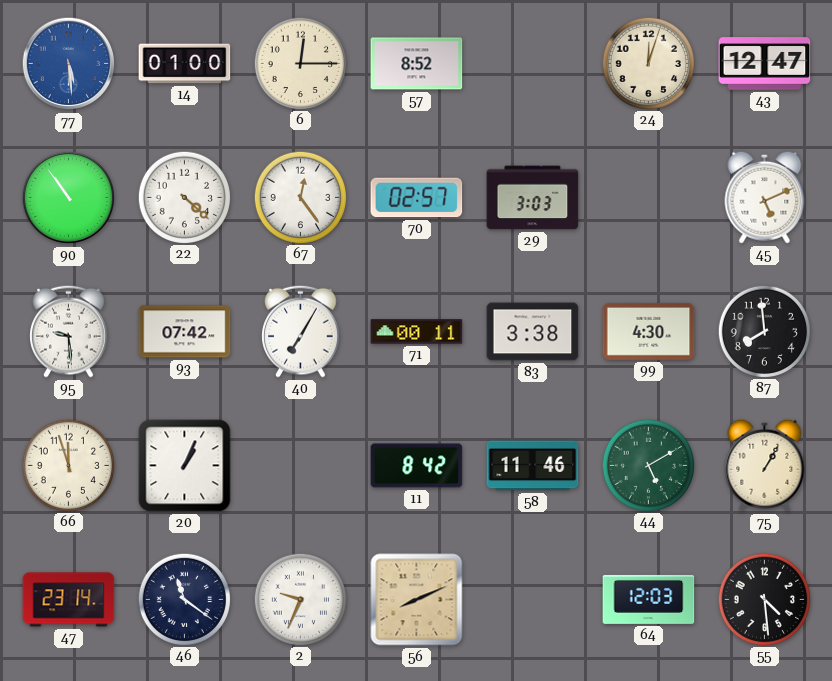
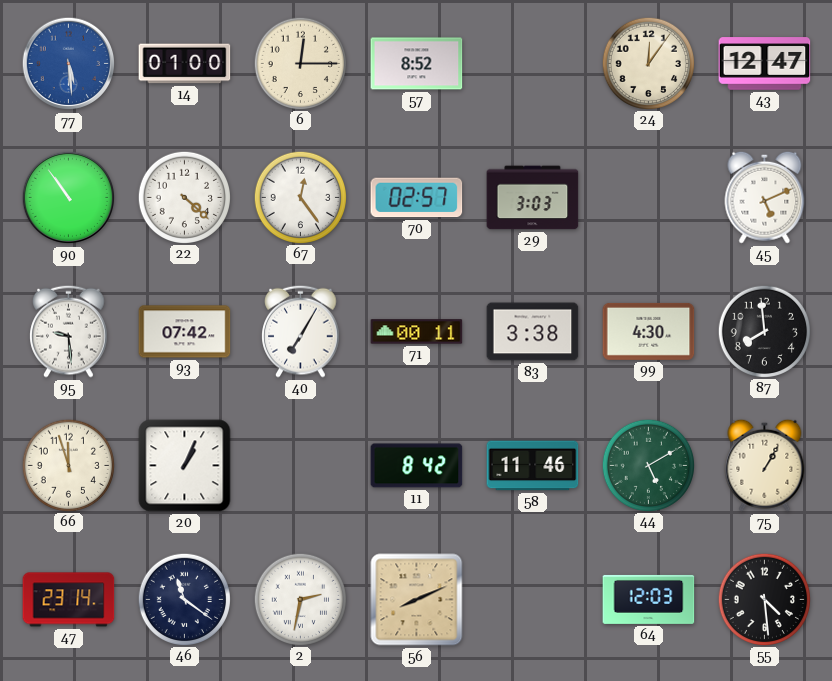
24: 12:03 -> 12:06
2: 9:34 -> 2:32
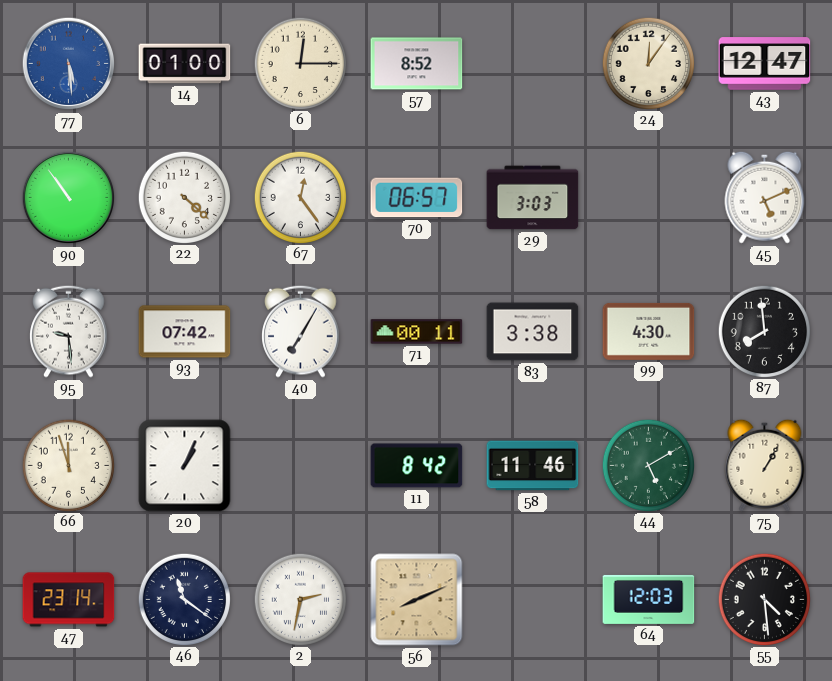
70: 02:57 -> 06:57
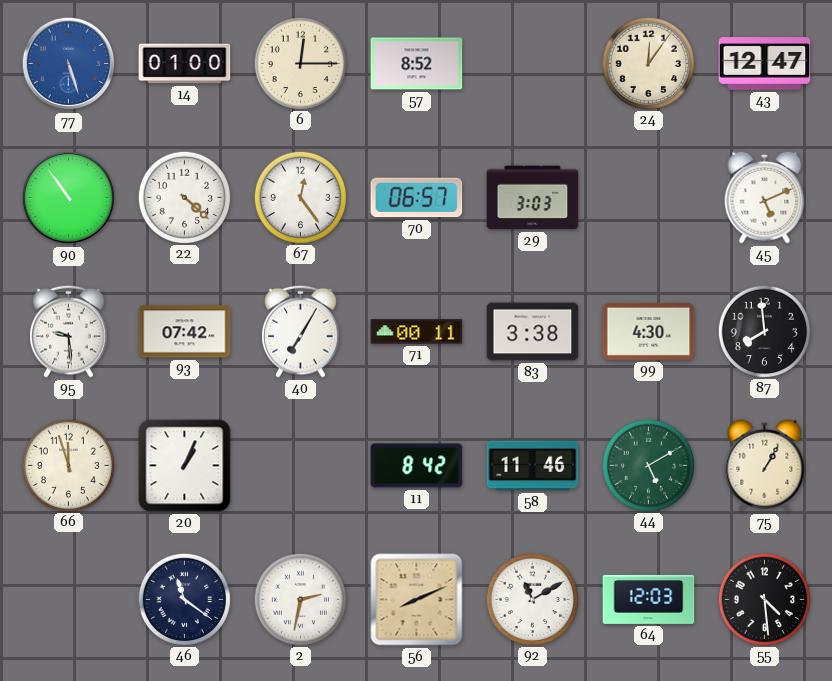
77: 5:29 -> 5:27
47: 23:14 -> none
92: none -> 11:10
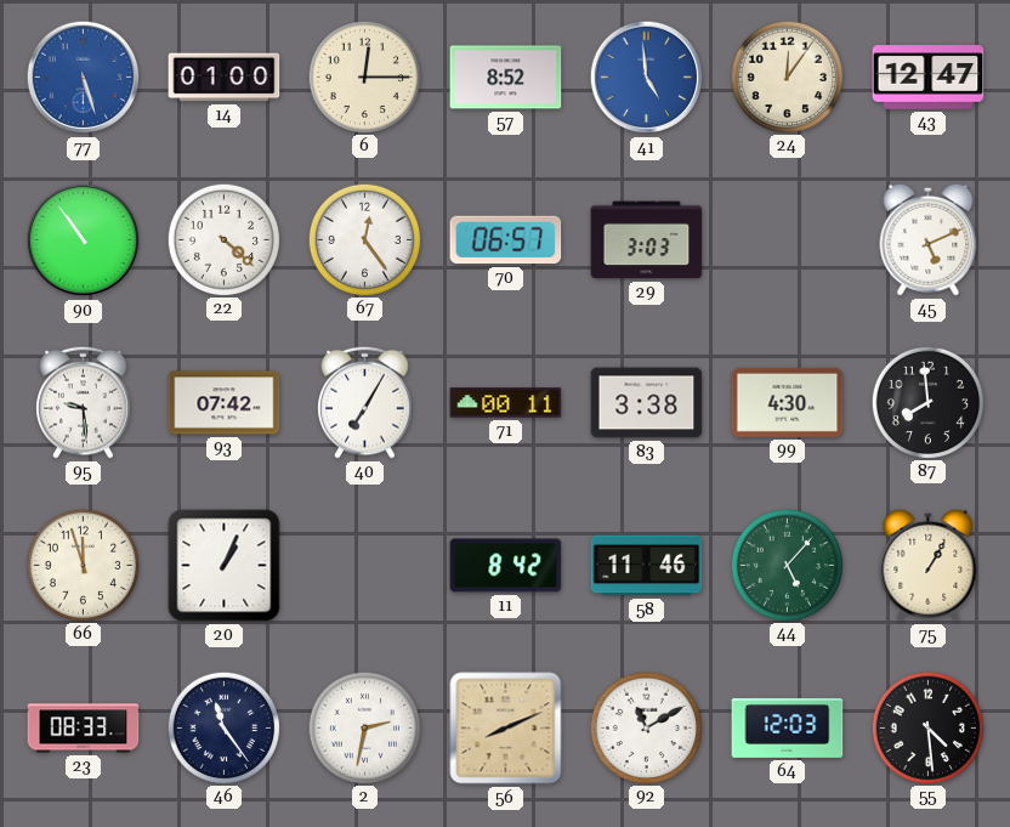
41: none -> 4:59
44: 5:10 -> 5:07
23: none -> 08:33
46: 11:21 -> 11:24
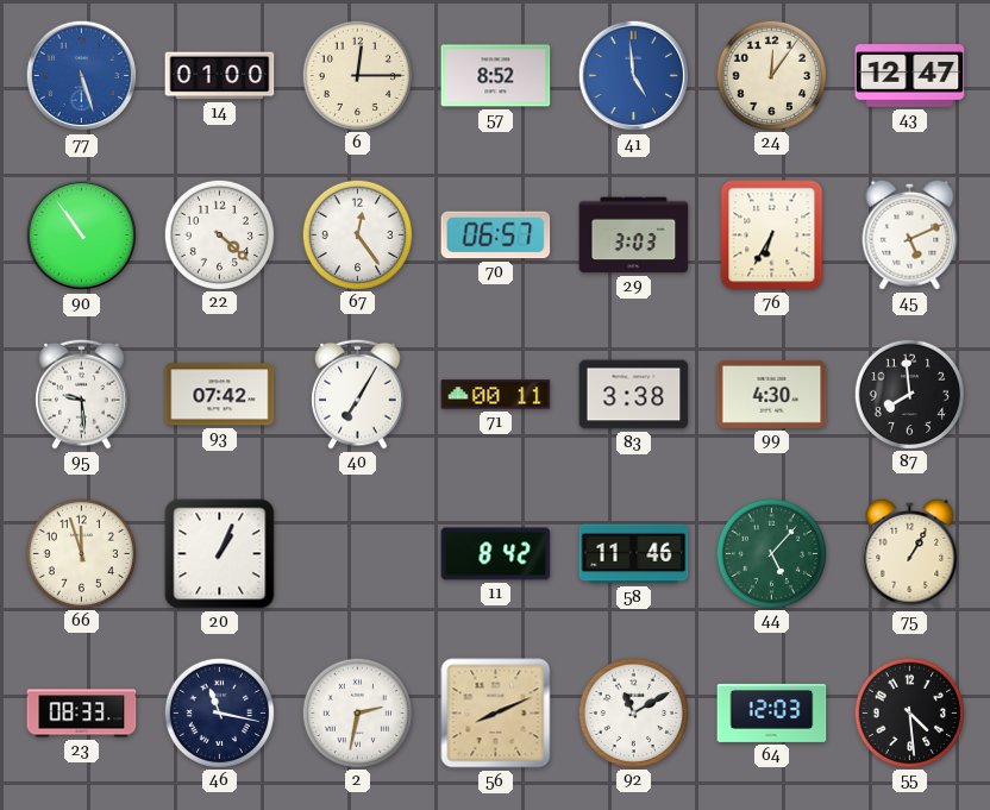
76: none -> 6:35
46: 11:24 -> 11:17
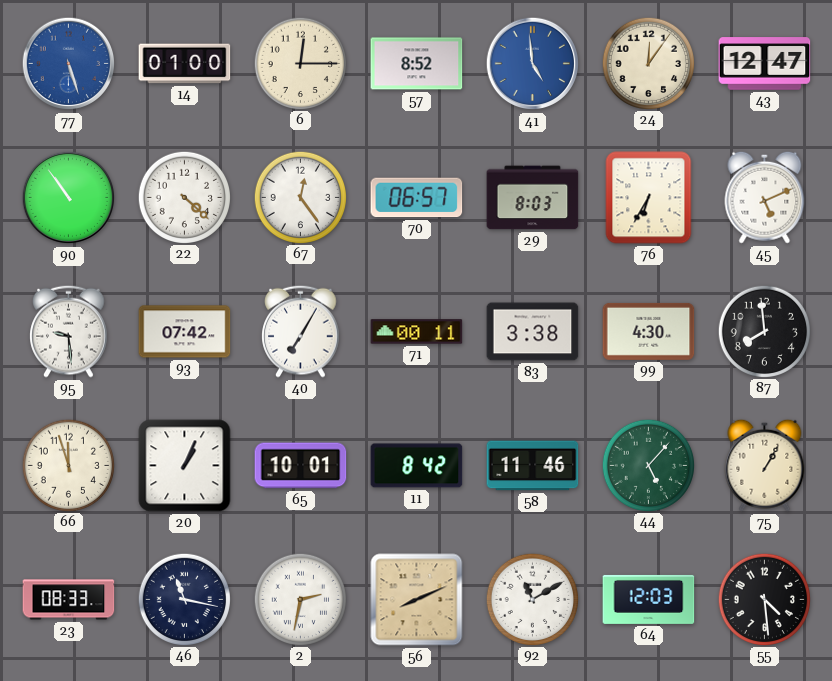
29: 3:03 -> 8:03
65: none -> 10:01
